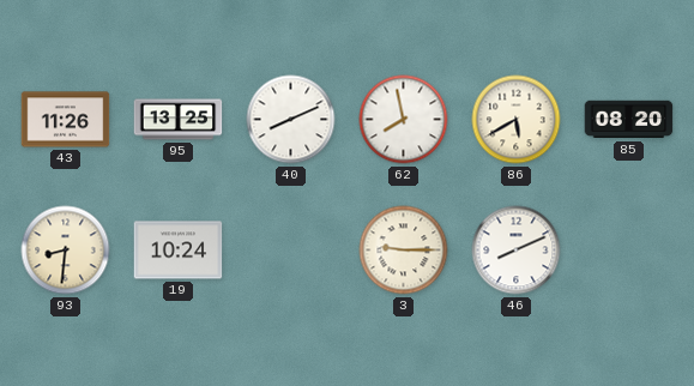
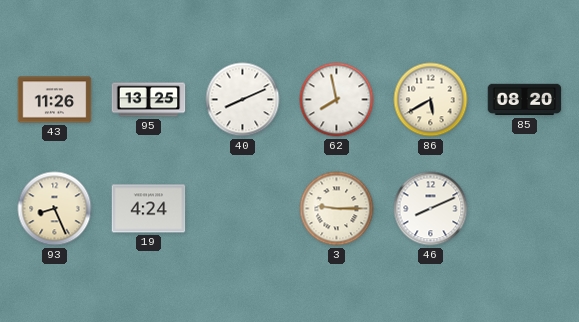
93: 8:31 -> 8:26
19: 10:24 -> 4:24
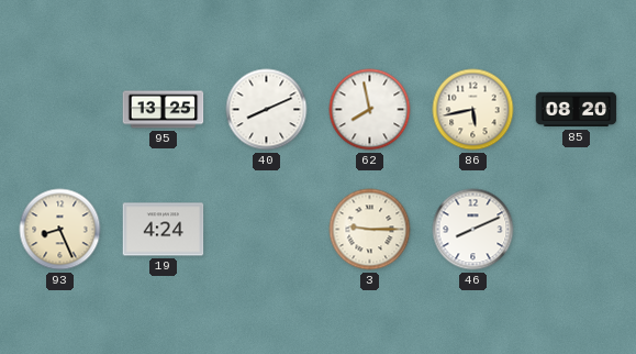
43: 11:26 -> none
86: 5:40 -> 5:43
